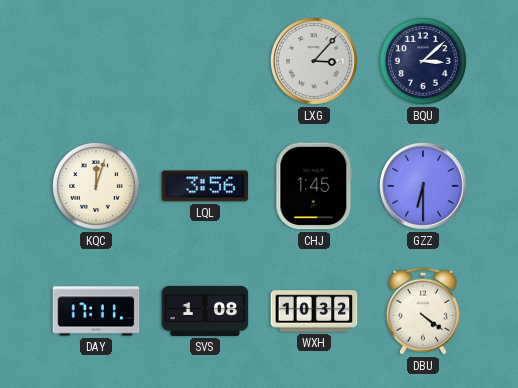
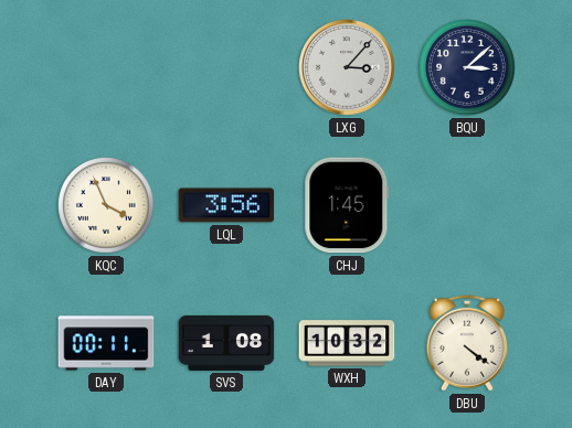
KQC: 12:03 -> 3:56
GZZ: 6:30 -> none
DAY: 17:11 -> 00:11
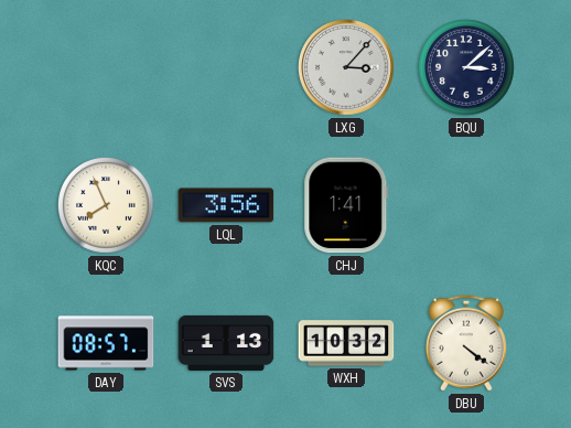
KQC: 3:56 -> 7:56
CHJ: 1:45 -> 1:41
DAY: 00:11 -> 08:57
SVS: 1:08 -> 1:13
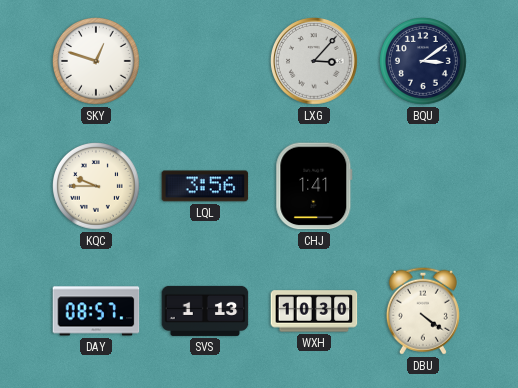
SKY: none -> 12:48
BQU: 3:08 -> 3:09
KQC: 7:56 -> 9:45
WXH: 10:32 -> 10:30
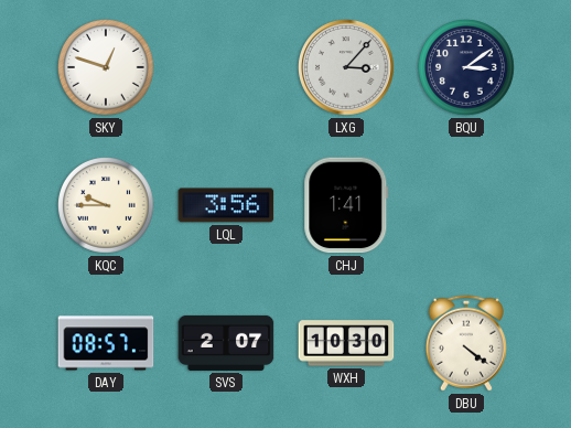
SVS: 1:13 -> 2:07
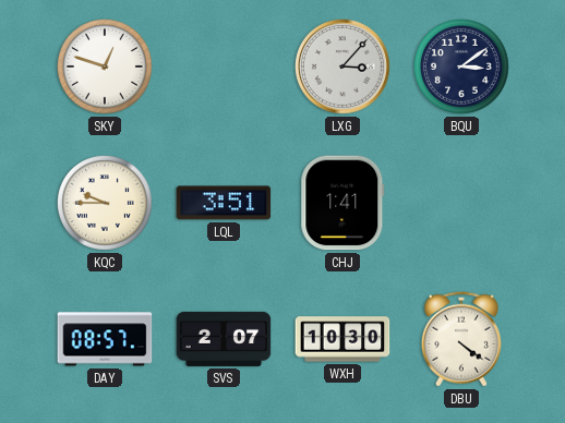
LQL: 3:56 -> 3:51
